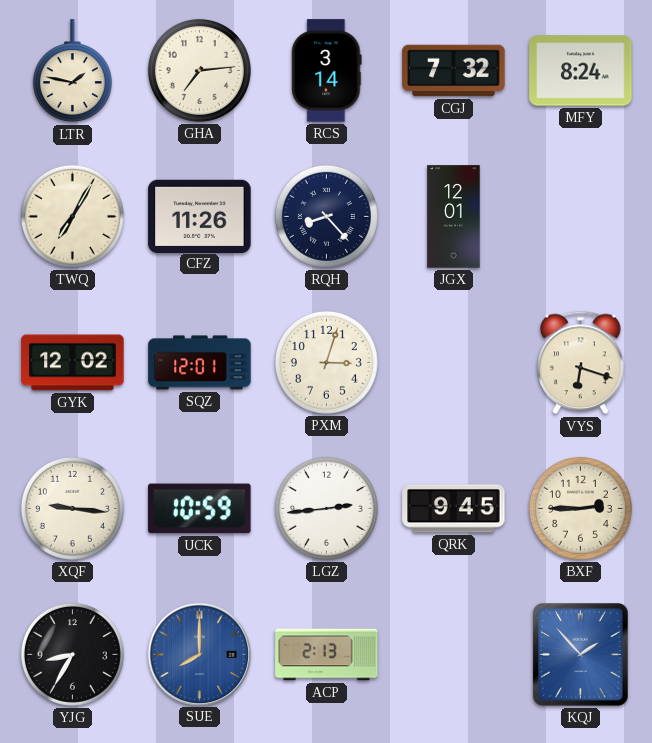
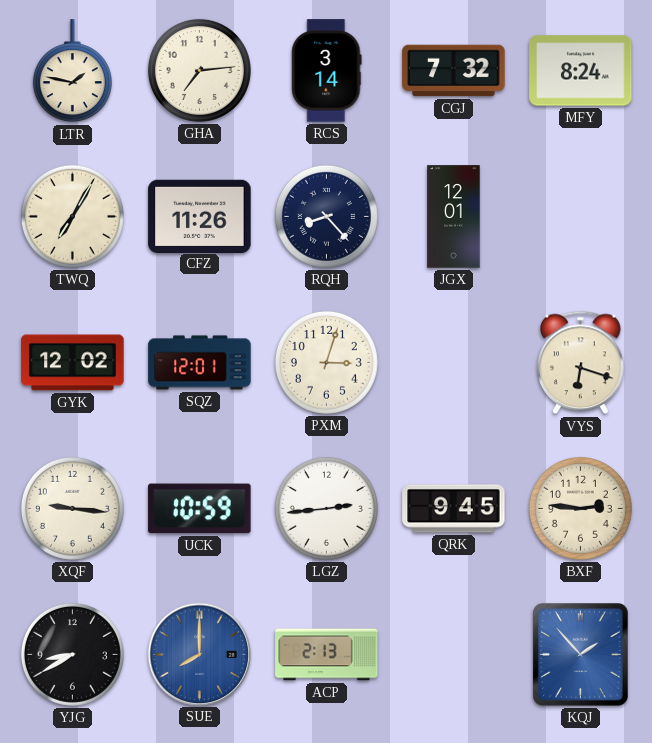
BXF: 2:45 -> 2:46
YJG: 8:35 -> 8:40
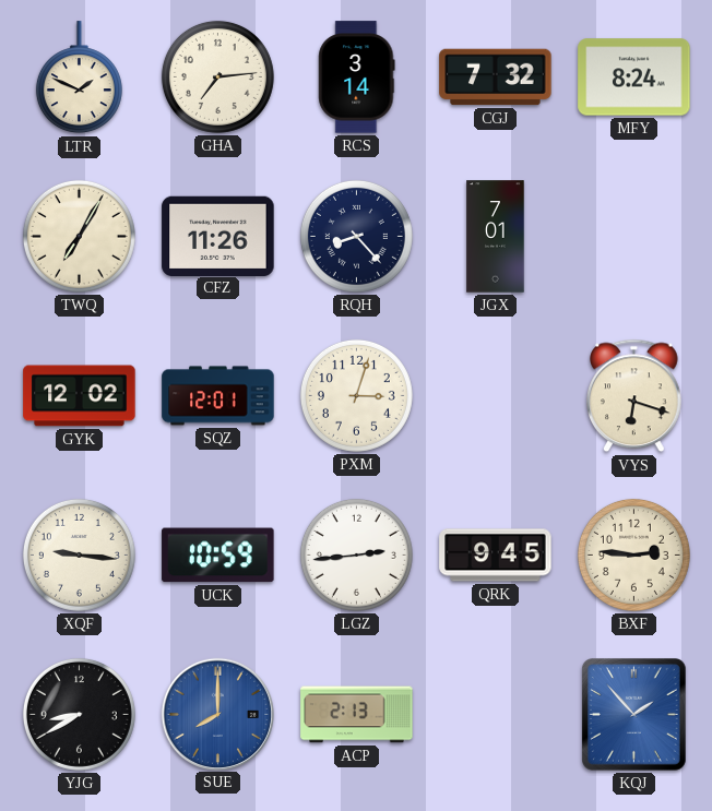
LTR: 1:47 -> 1:49
JGX: 12:01 -> 7:01
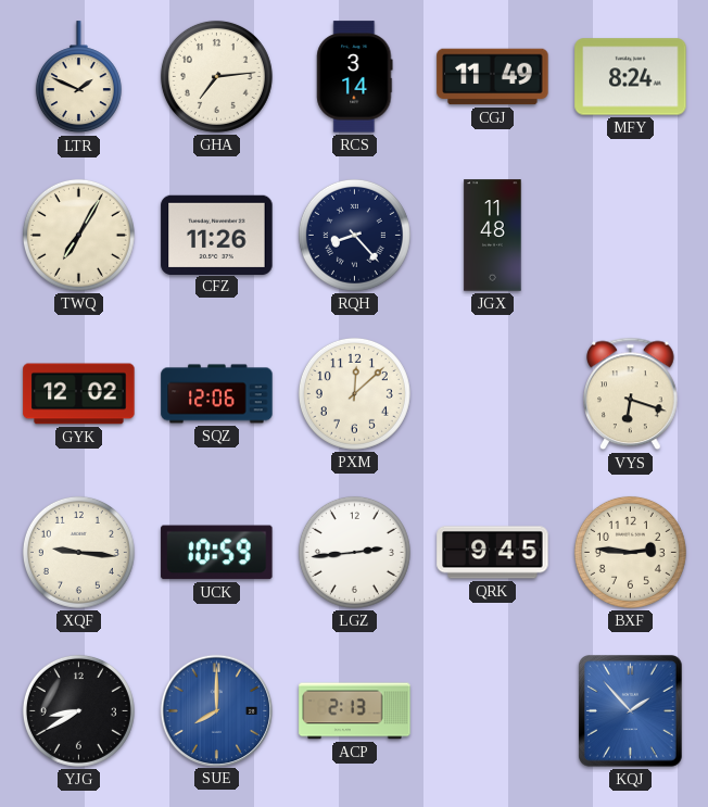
CGJ: 7:32 -> 11:49
JGX: 7:01 -> 11:48
SQZ: 12:01 -> 12:06
PXM: 3:03 -> 12:08
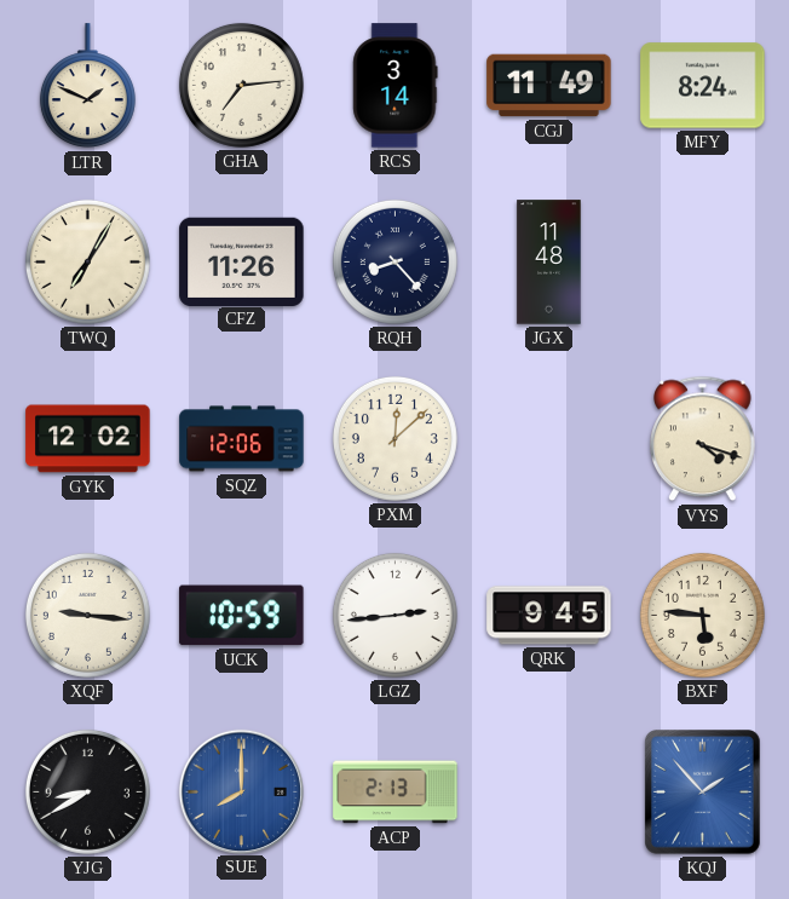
VYS: 6:18 -> 4:18
BXF: 2:46 -> 5:46
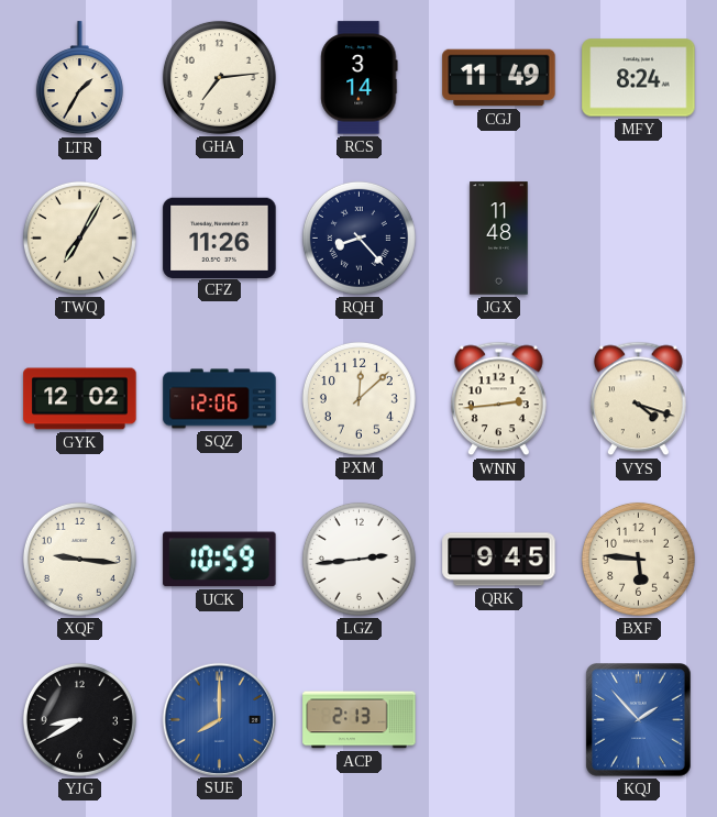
LTR: 1:49 -> 1:35
WNN: none -> 2:44
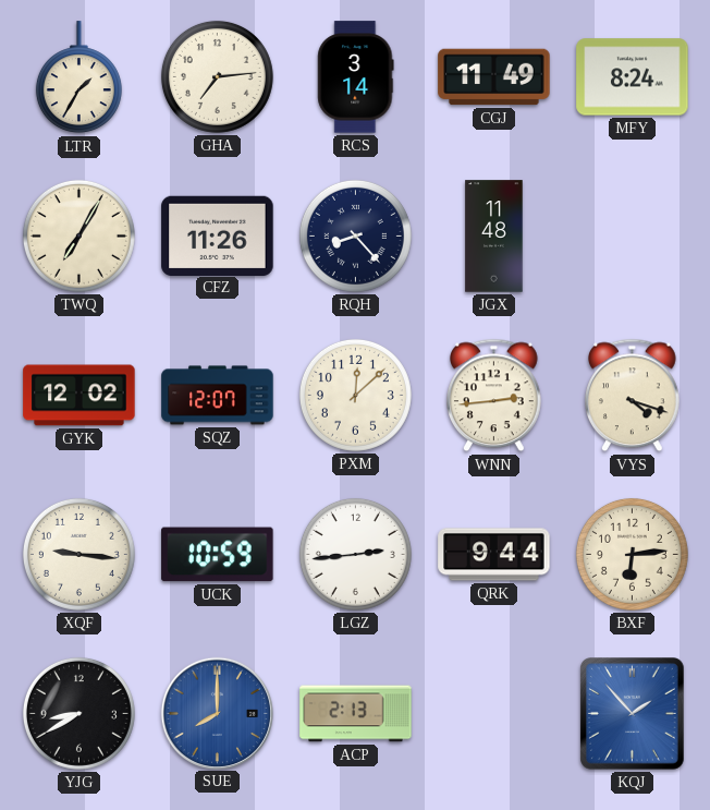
SQZ: 12:06 -> 12:07
QRK: 9:45 -> 9:44
BXF: 5:46 -> 6:14
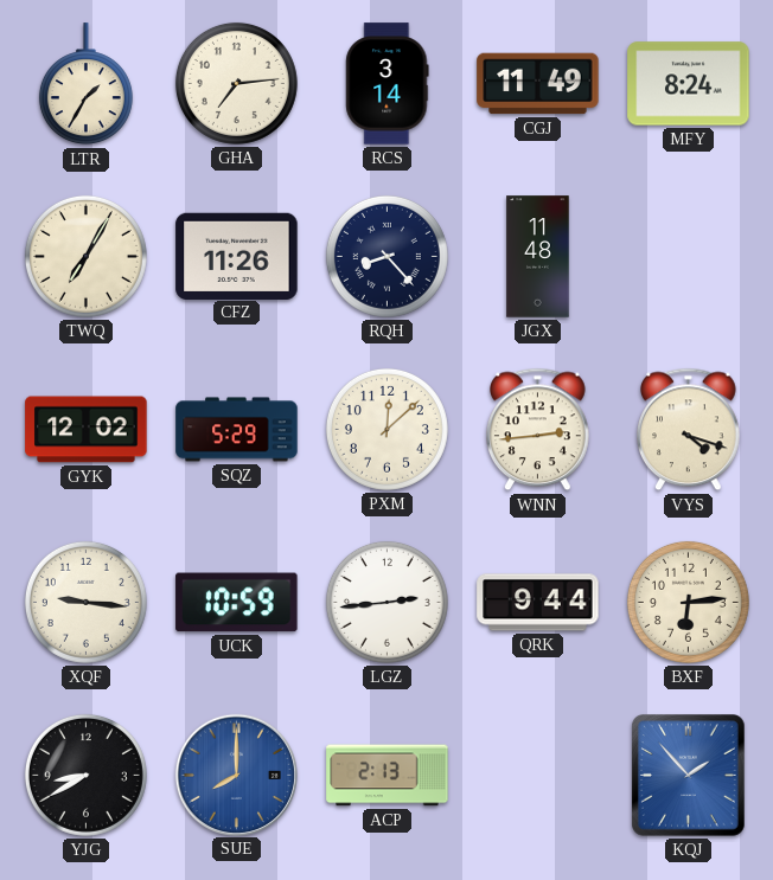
SQZ: 12:07 -> 5:29
